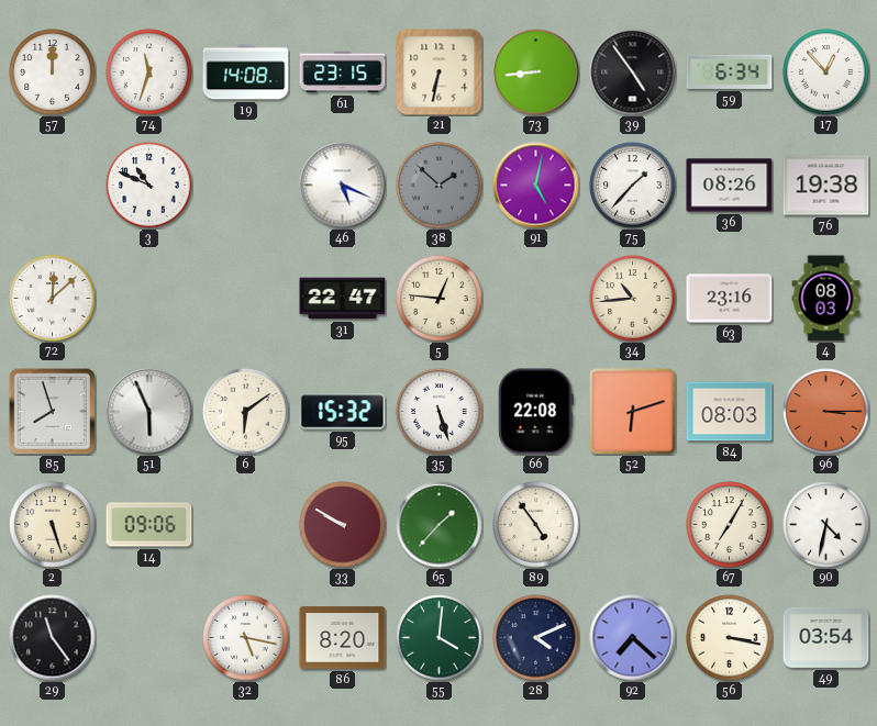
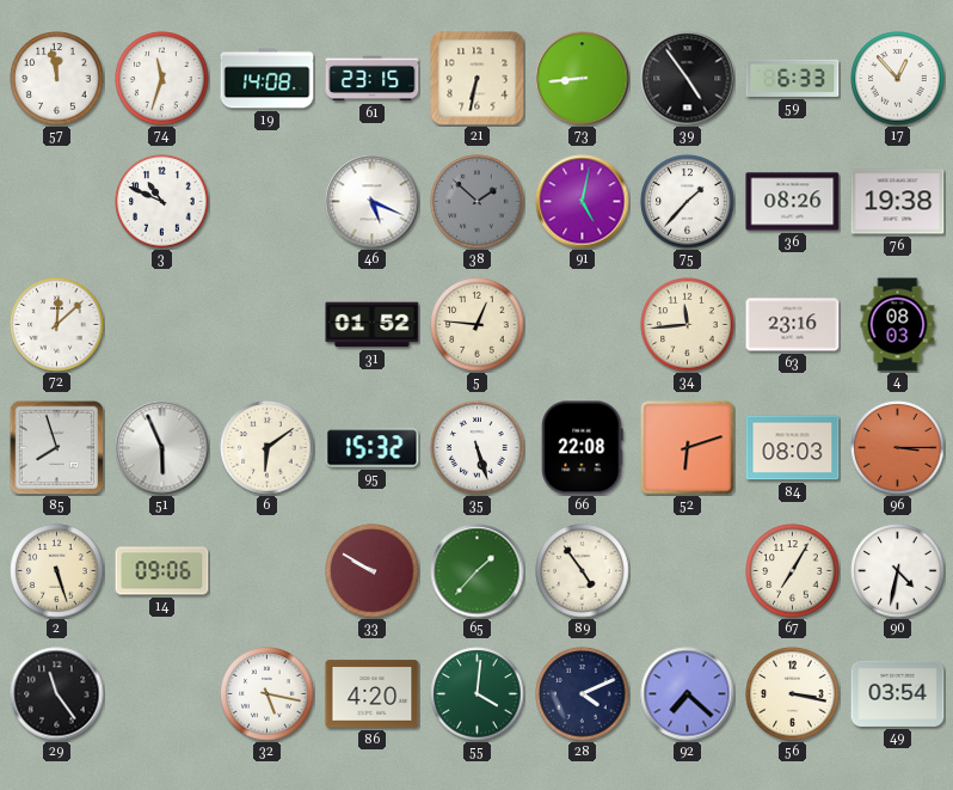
57: 12:00 -> 11:58
59: 6:34 -> 6:33
31: 22:47 -> 01:52
34: 10:44 -> 11:44
86: 8:20 -> 4:20
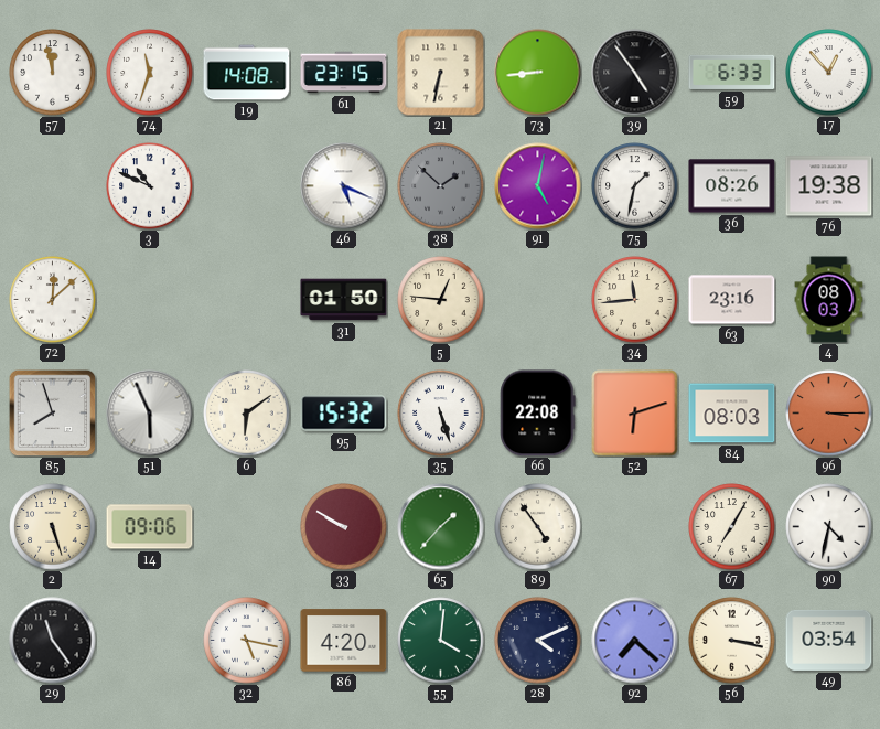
75: 1:37 -> 1:32
31: 01:52 -> 01:50
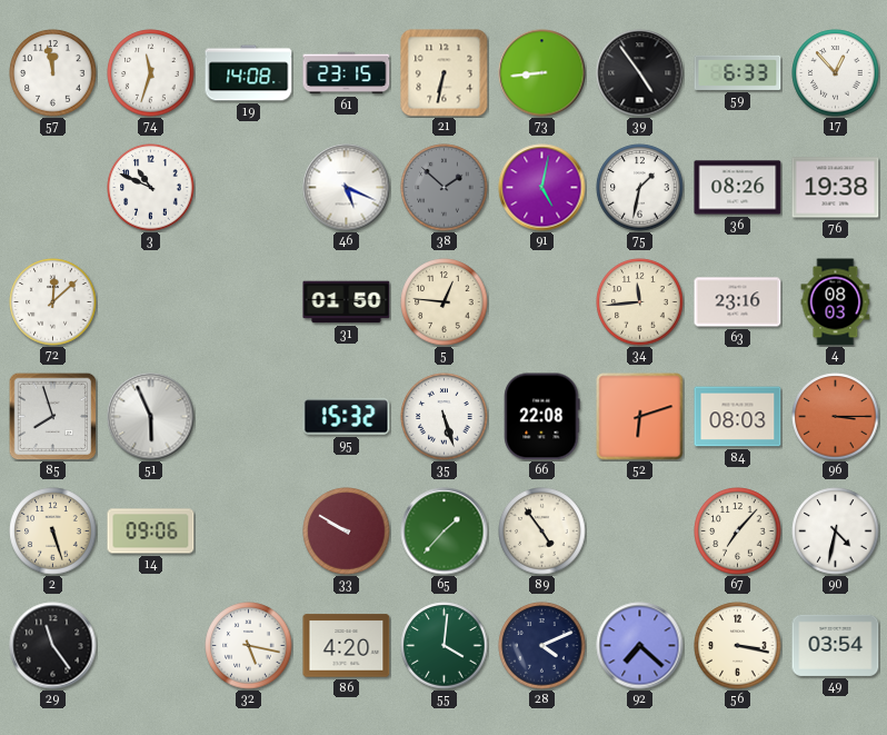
6: 6:09 -> none
67: 7:05 -> 7:07
